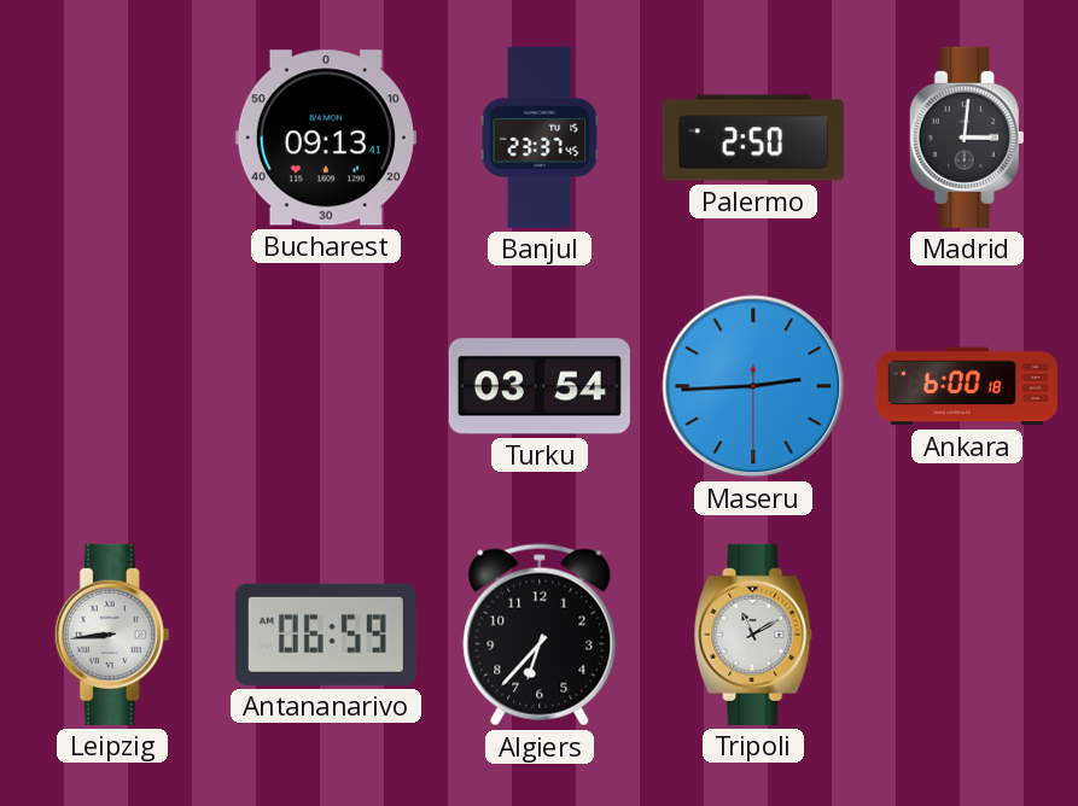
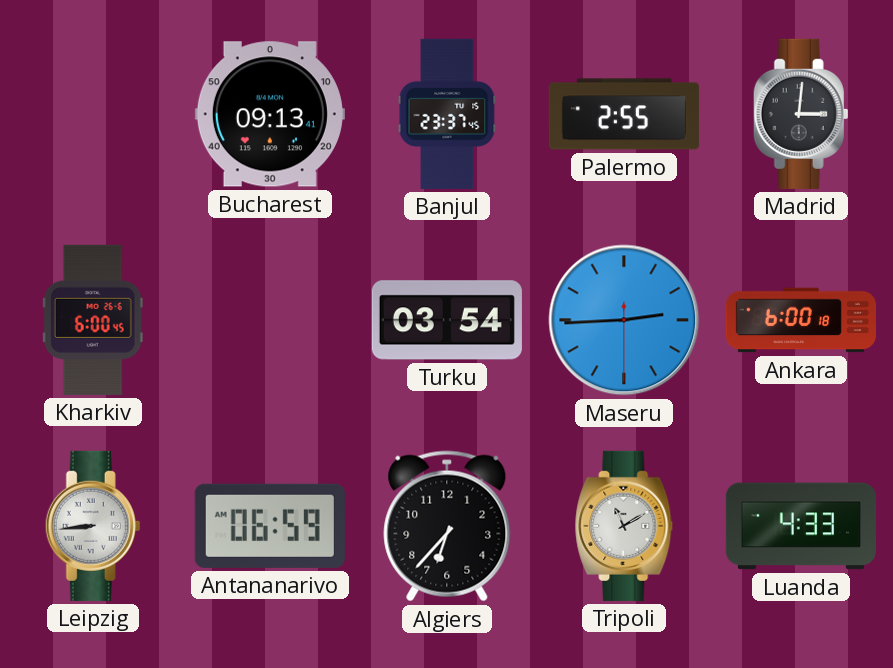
Palermo: 2:50 -> 2:55
Kharkiv: none -> 6:00
Luanda: none -> 4:33
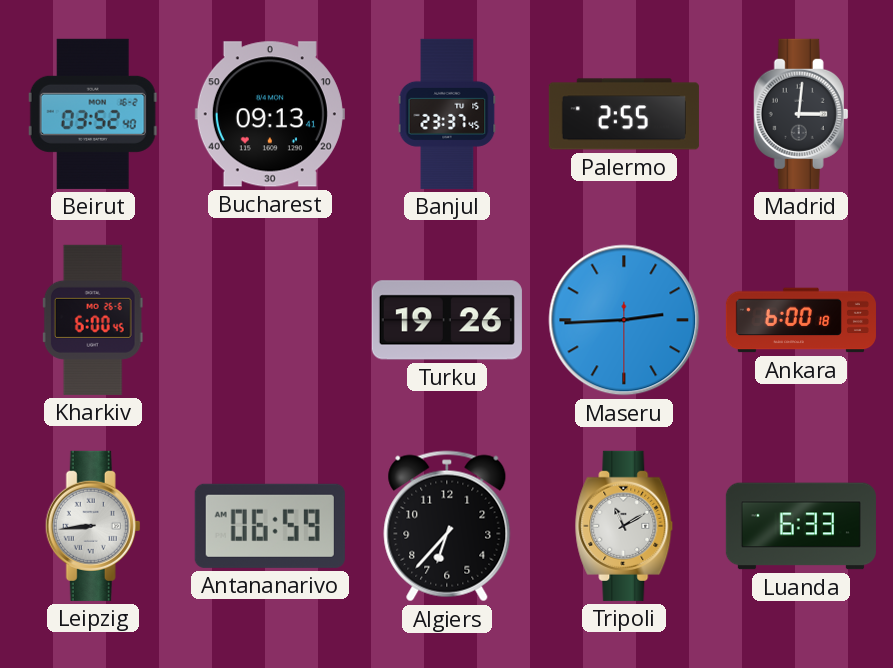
Beirut: none -> 03:52
Turku: 03:54 -> 19:26
Luanda: 4:33 -> 6:33
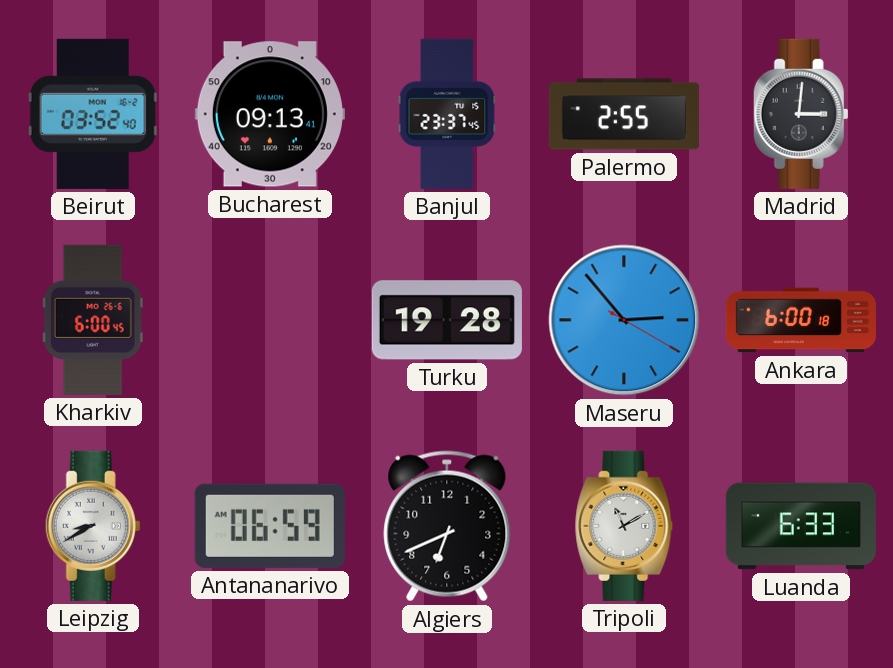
Turku: 19:26 -> 19:28
Maseru: 2:44 -> 2:53
Leipzig: 8:44 -> 8:40
Algiers: 6:37 -> 6:41
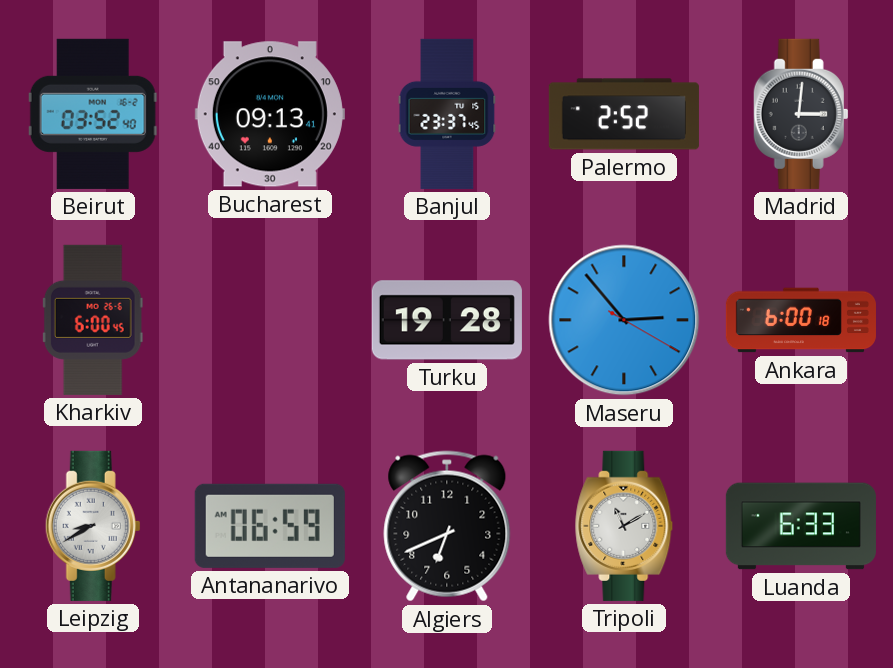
Palermo: 2:55 -> 2:52
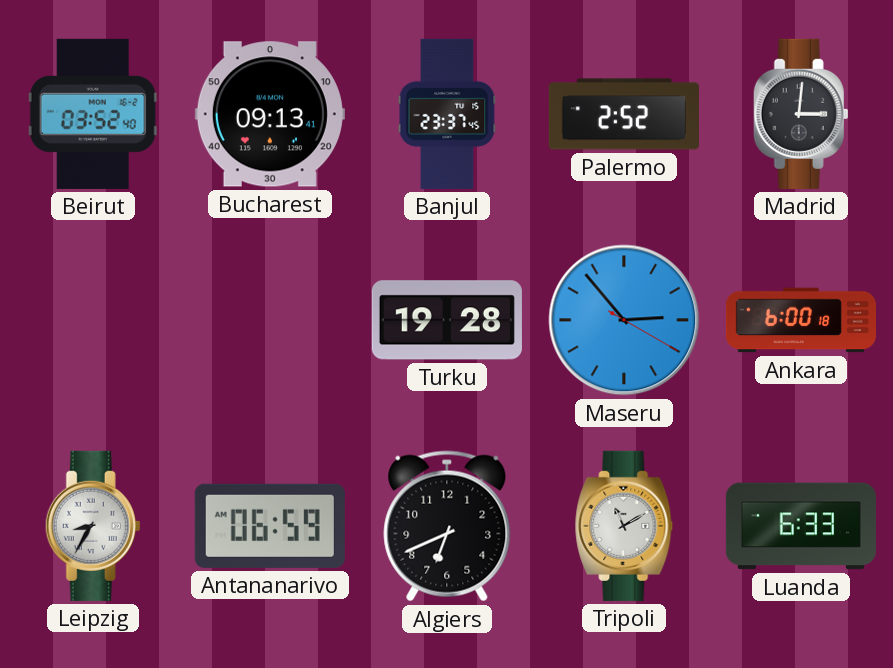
Kharkiv: 6:00 -> none
Leipzig: 8:40 -> 8:35
